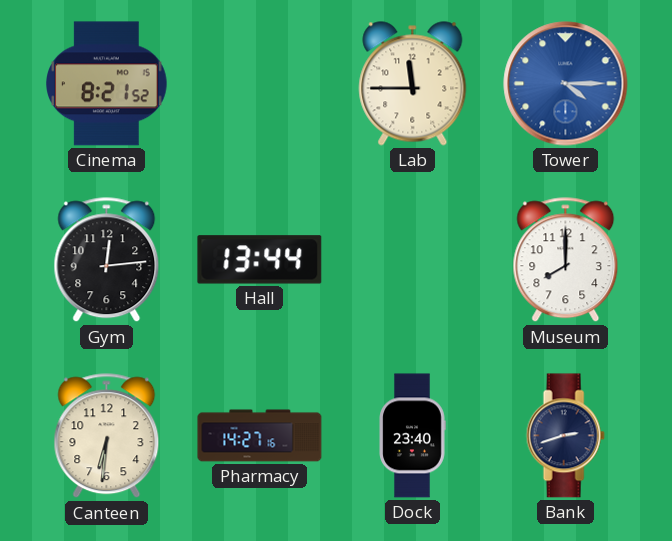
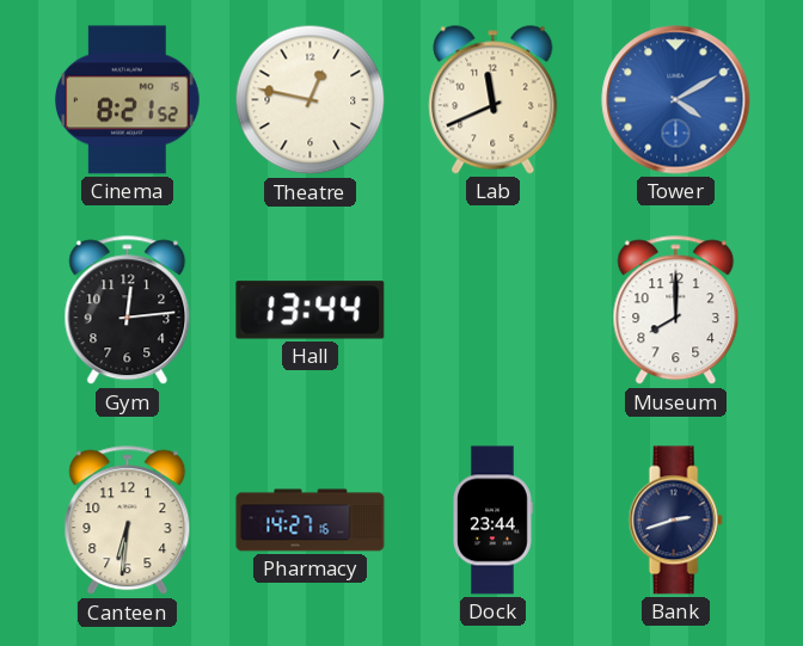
Theatre: none -> 12:47
Lab: 11:45 -> 11:41
Tower: 4:15 -> 4:10
Dock: 23:40 -> 23:44
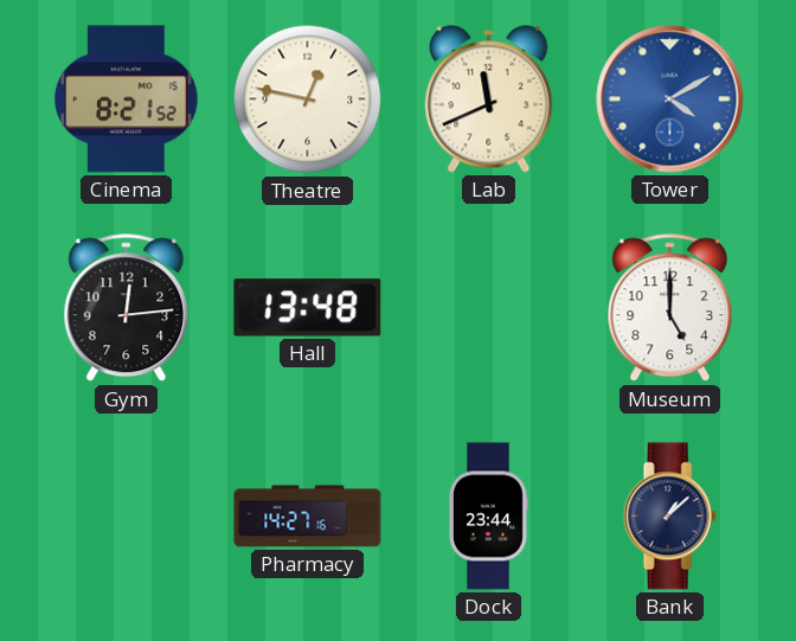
Hall: 13:44 -> 13:48
Museum: 8:00 -> 5:00
Canteen: 6:31 -> none
Bank: 2:42 -> 1:08
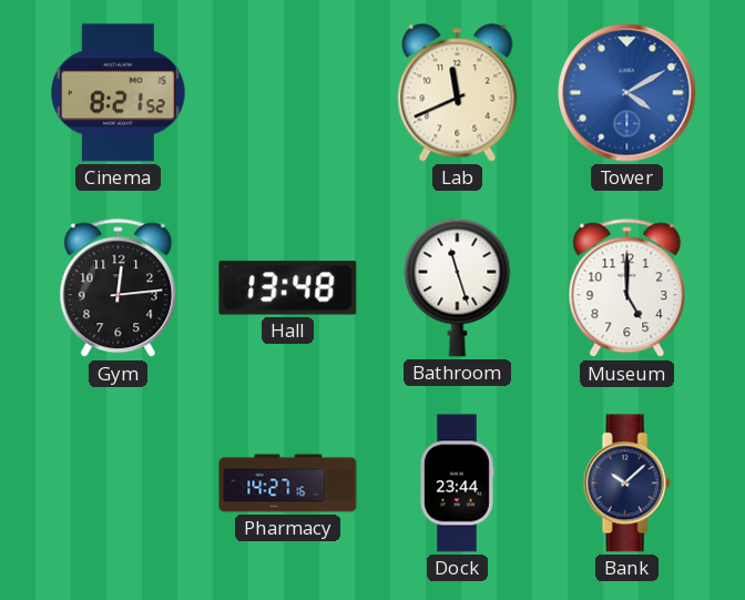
Theatre: 12:47 -> none
Bathroom: none -> 11:27
Bank: 1:08 -> 10:08
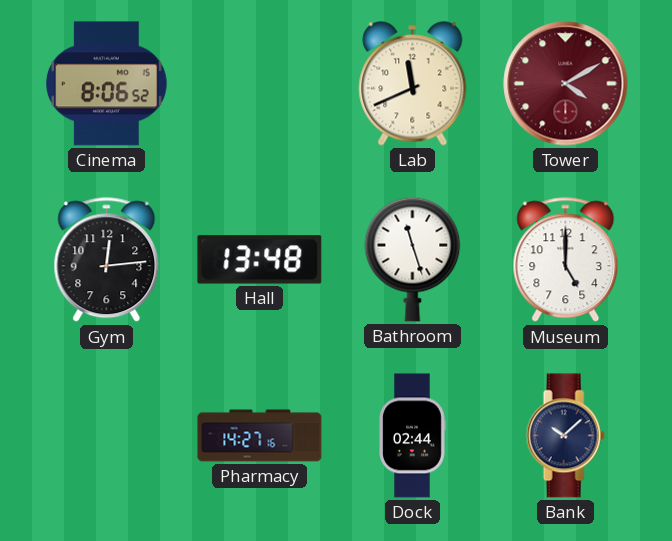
Cinema: 8:21 -> 8:06
Tower dial: blue -> burgundy
Dock: 23:44 -> 02:44
